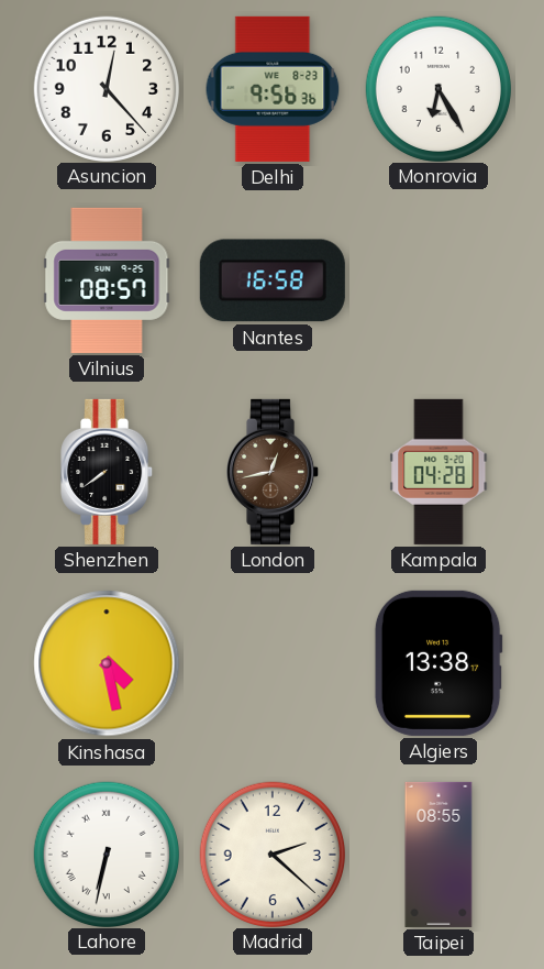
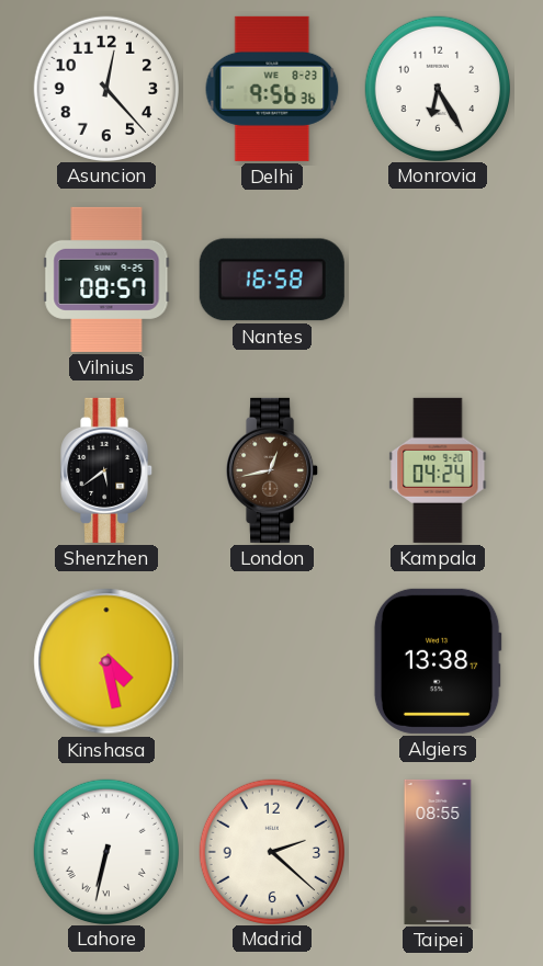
Shenzhen: 7:39 -> 5:39
Kampala: 04:28 -> 04:24
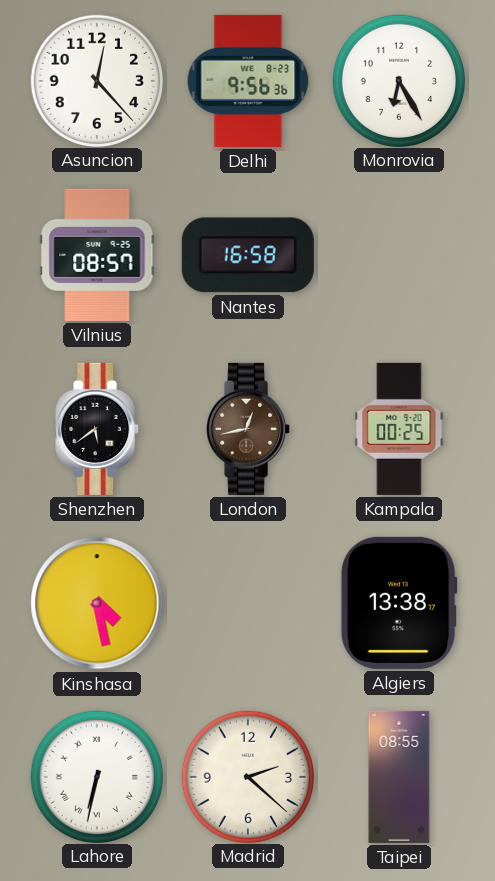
Kampala: 04:24 -> 00:25
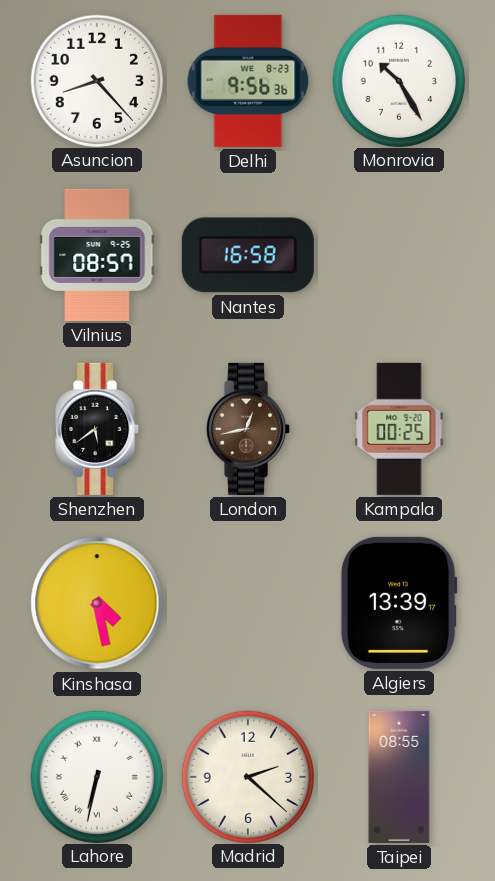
Asuncion: 12:23 -> 8:23
Monrovia: 6:25 -> 10:25
Algiers: 13:38 -> 13:39
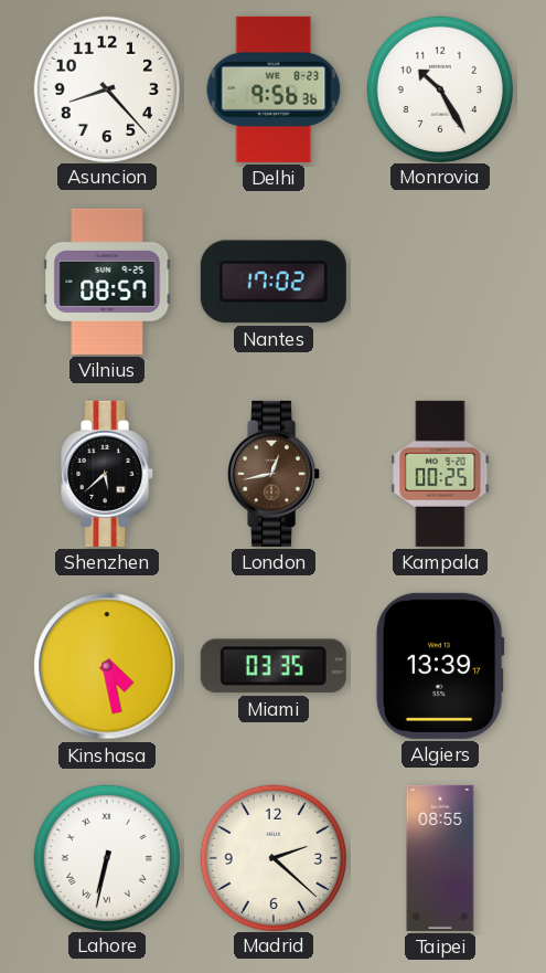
Nantes: 16:58 -> 17:02
Shenzhen: 5:39 -> 5:38
Miami: none -> 03:35
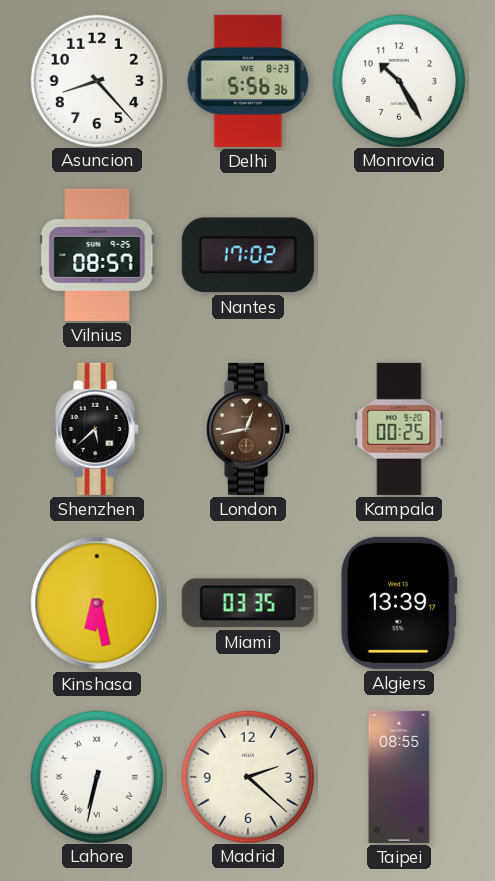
Delhi: 9:56 -> 5:56
Kinshasa: 4:28 -> 6:28
